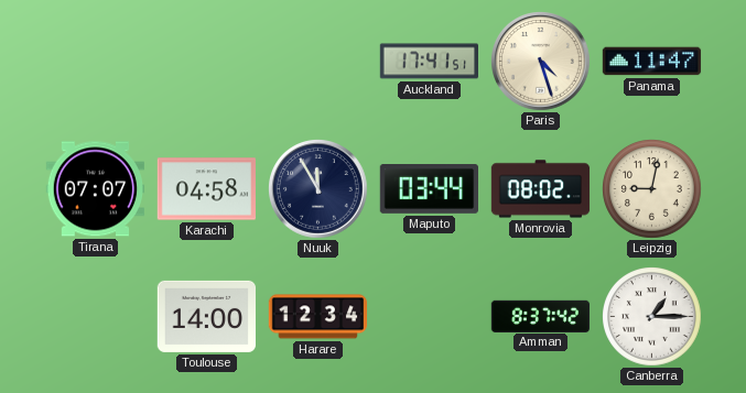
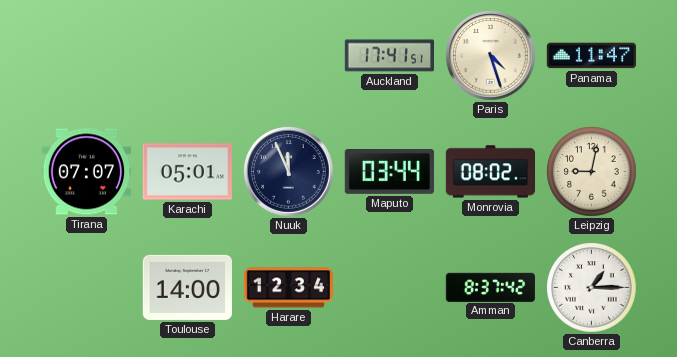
Karachi: 04:58 -> 05:01
Nuuk: 11:55 -> 11:56
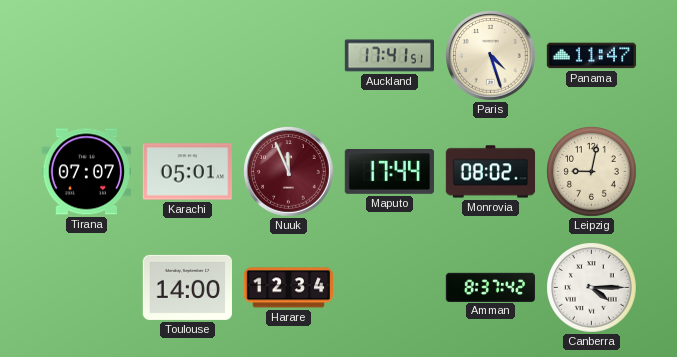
Nuuk dial: navy -> burgundy
Maputo: 03:44 -> 17:44
Canberra: 1:15 -> 4:15
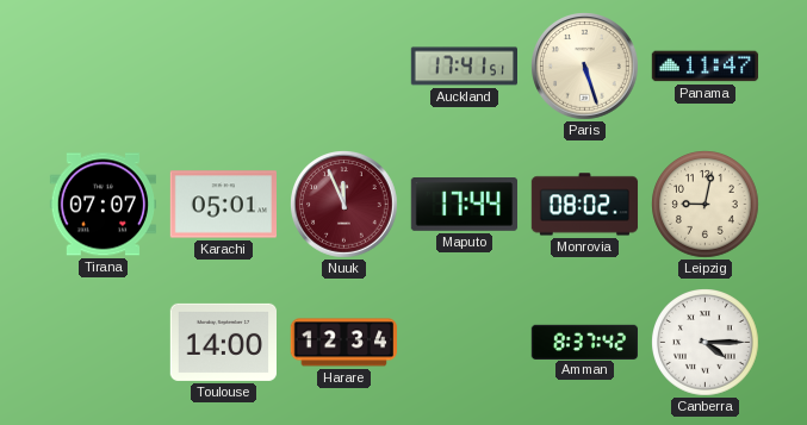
Paris: 4:27 -> 5:27
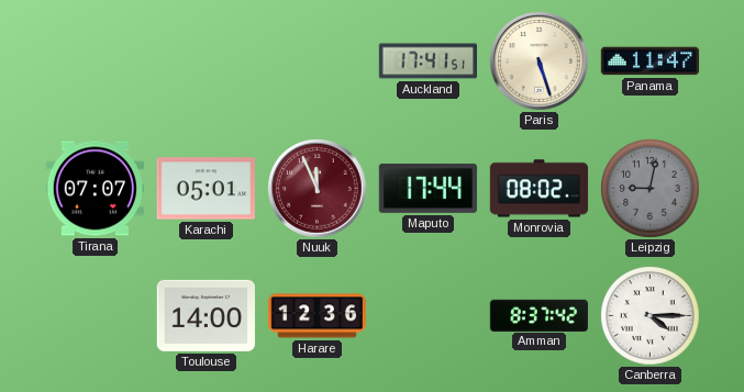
Leipzig dial: cream -> grey
Harare: 12:34 -> 12:36
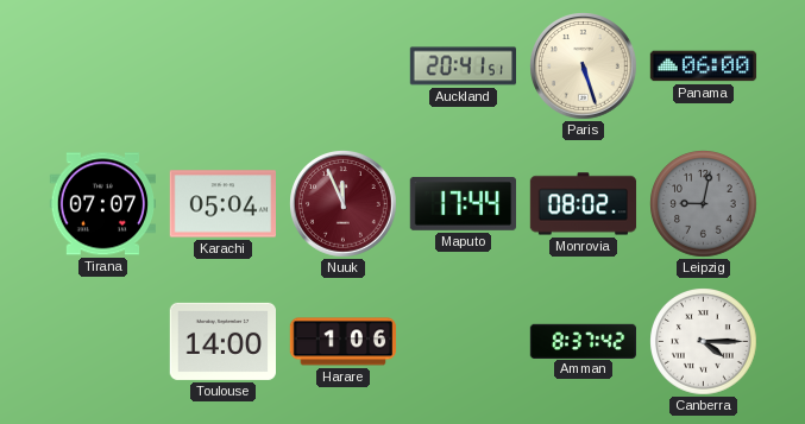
Auckland: 17:41 -> 20:41
Panama: 11:47 -> 06:00
Karachi: 05:01 -> 05:04
Harare: 12:36 -> 1:06
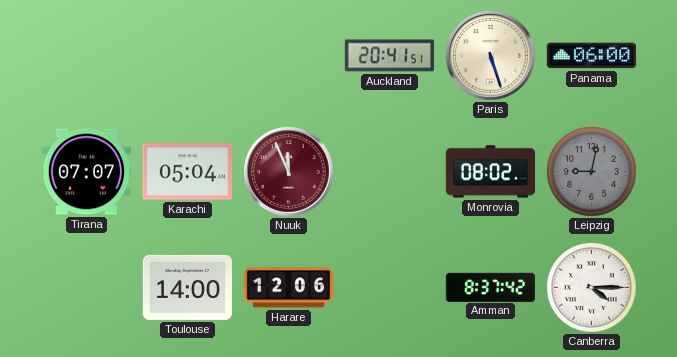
Maputo: 17:44 -> none
Harare: 1:06 -> 12:06
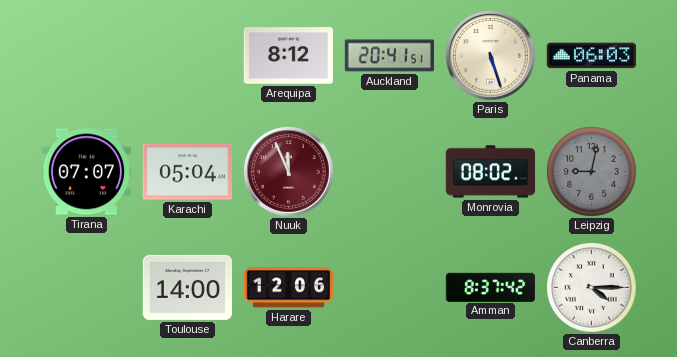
Arequipa: none -> 8:12
Panama: 06:00 -> 06:03
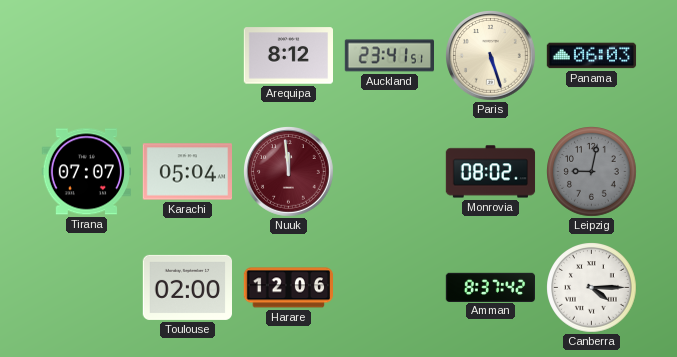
Auckland: 20:41 -> 23:41
Nuuk: 11:56 -> 11:59
Toulouse: 14:00 -> 02:00
